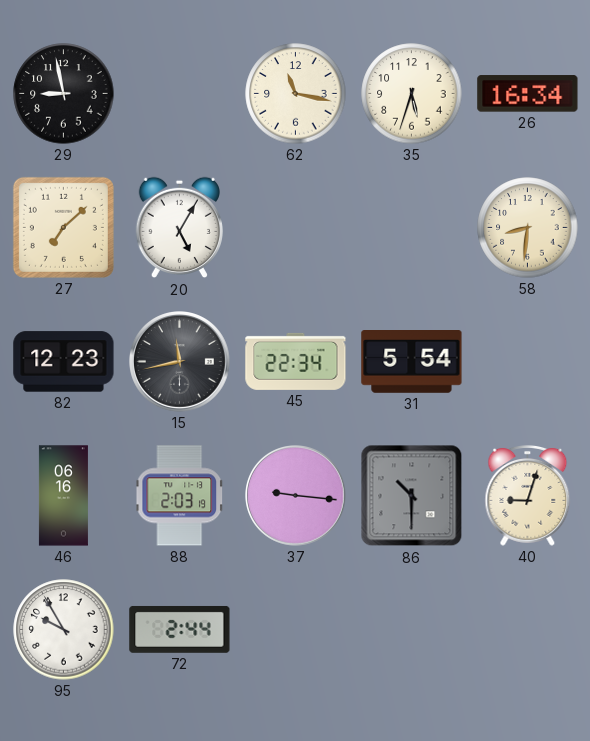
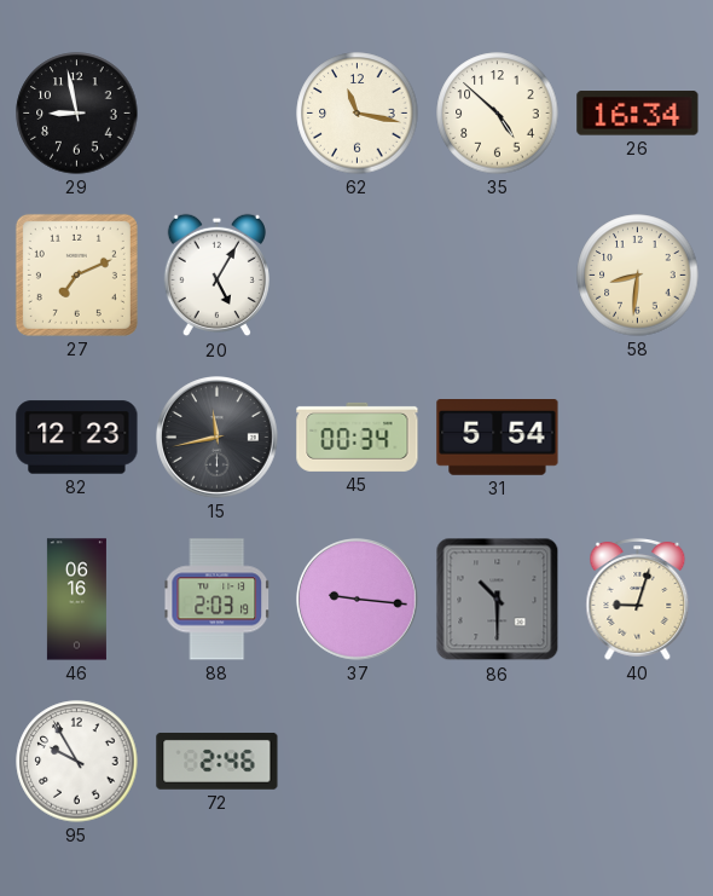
35: 5:33 -> 4:52
27: 7:08 -> 7:11
45: 22:34 -> 00:34
72: 2:44 -> 2:46
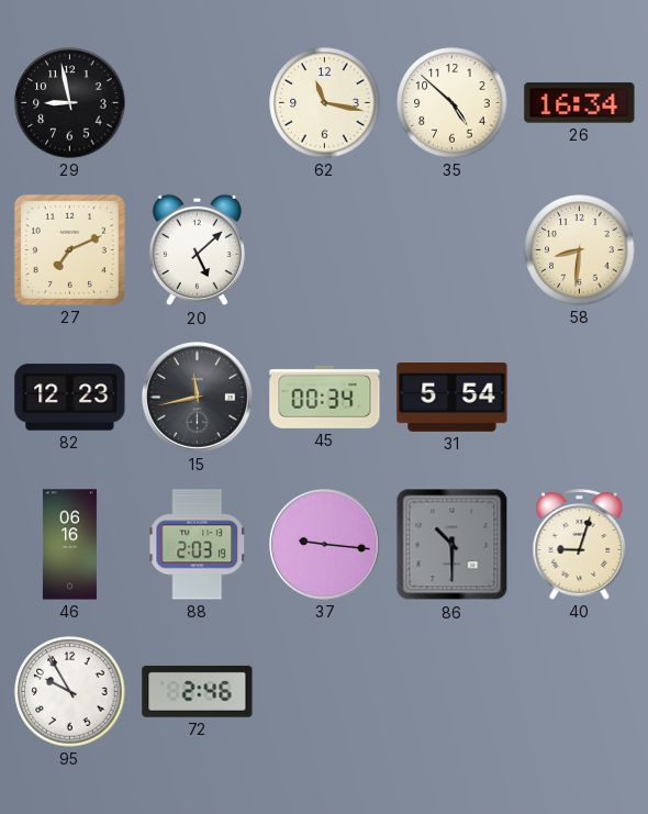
20: 5:05 -> 5:08
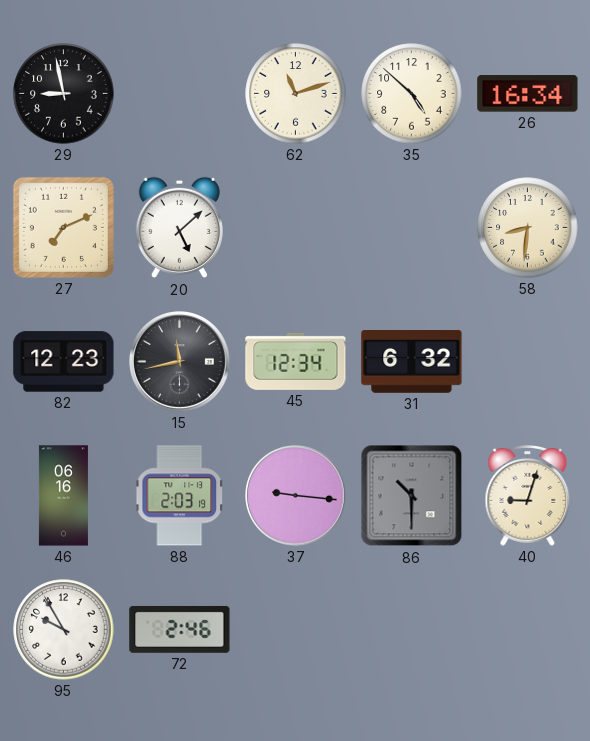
62: 11:17 -> 11:12
45: 00:34 -> 12:34
31: 5:54 -> 6:32
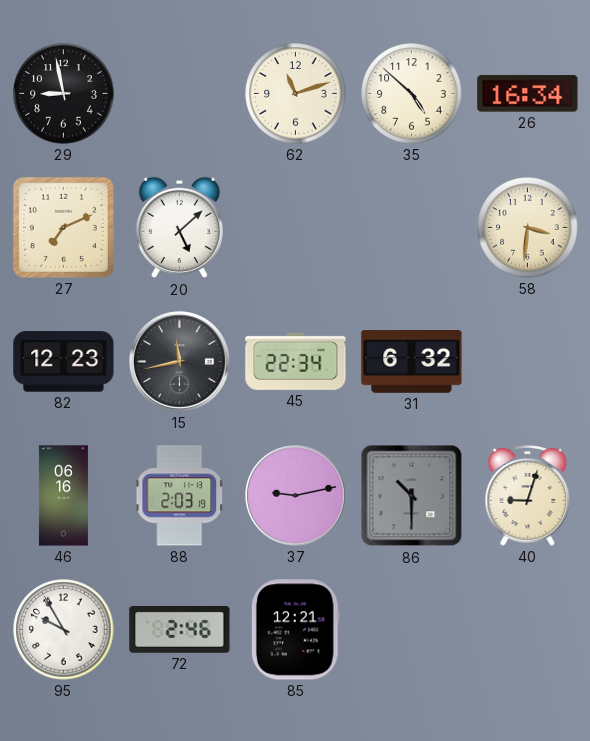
58: 8:31 -> 3:31
45: 12:34 -> 22:34
37: 9:16 -> 9:13
85: none -> 12:21
